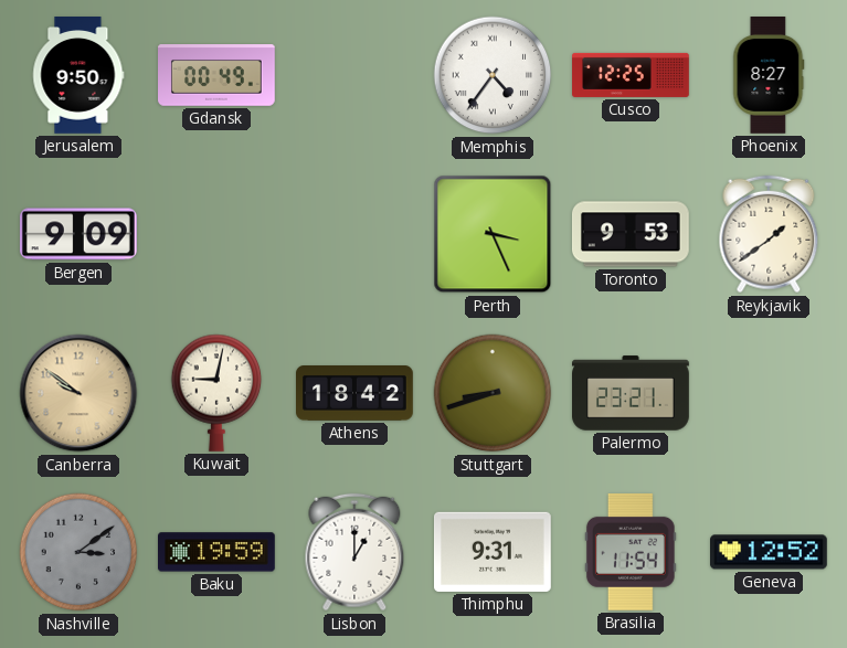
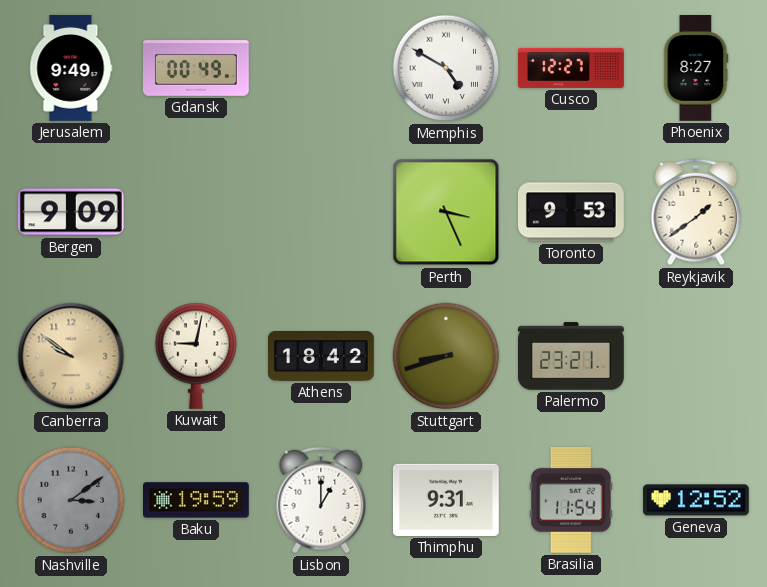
Jerusalem: 9:50 -> 9:49
Memphis: 4:36 -> 4:50
Cusco: 12:25 -> 12:27
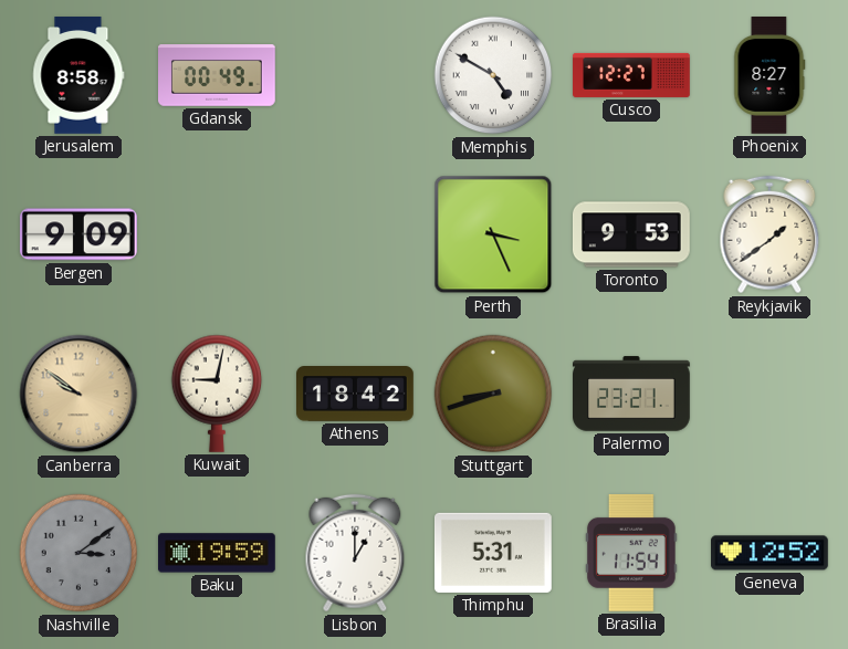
Jerusalem: 9:49 -> 8:58
Thimphu: 9:31 -> 5:31
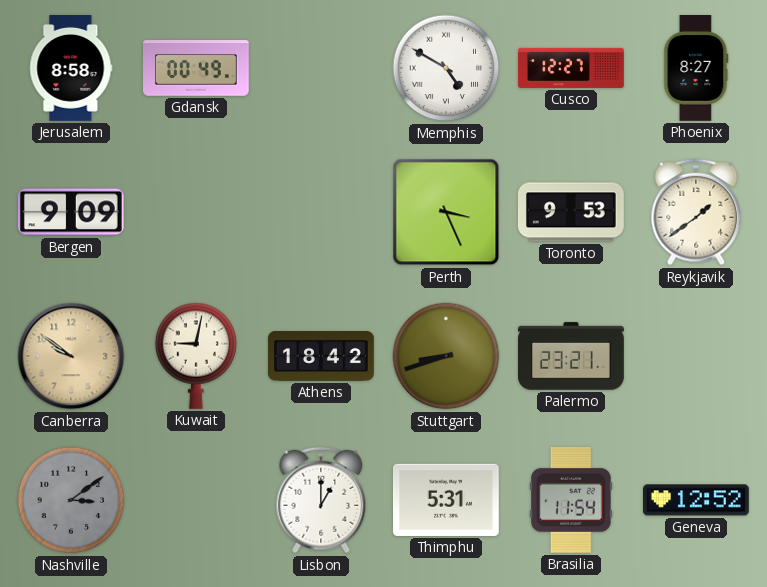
Baku: 19:59 -> none
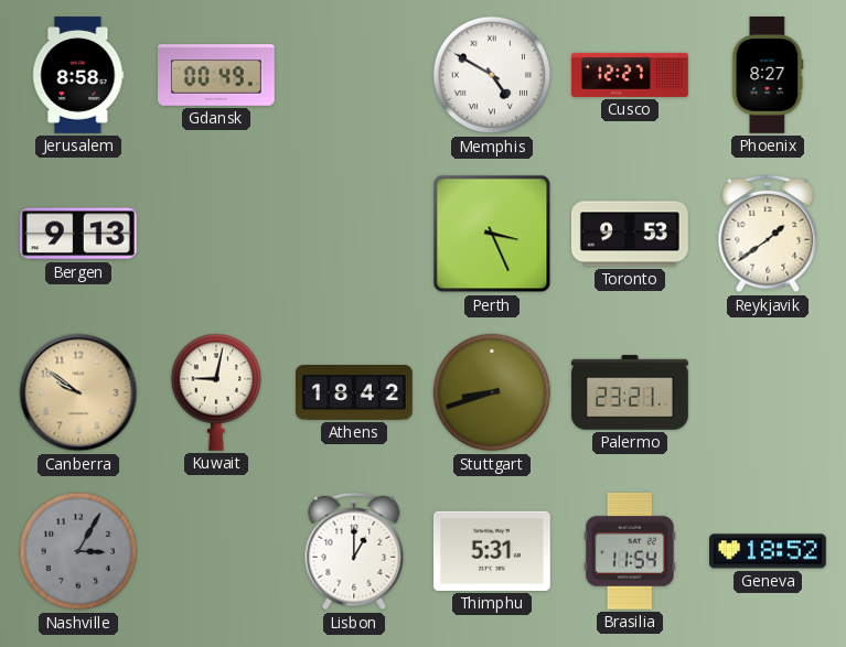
Bergen: 9:09 -> 9:13
Nashville: 3:09 -> 3:05
Geneva: 12:52 -> 18:52
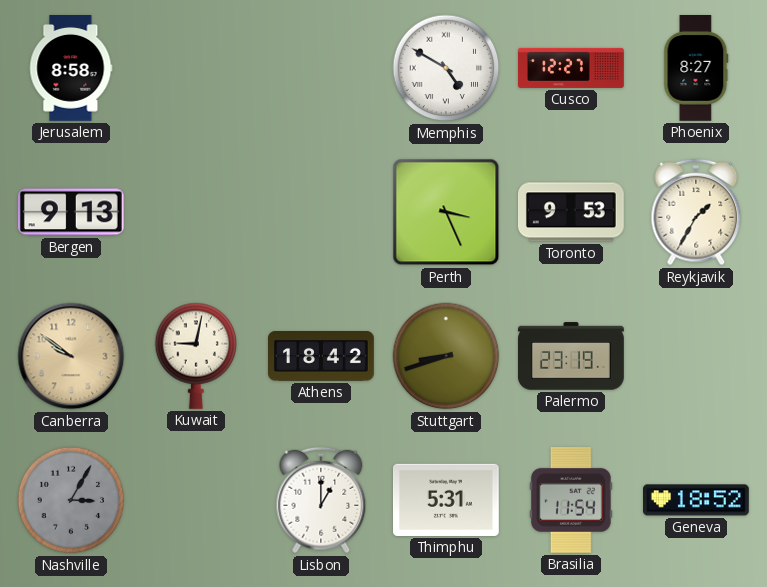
Gdansk: 00:49 -> none
Reykjavik: 1:39 -> 1:35
Palermo: 23:21 -> 23:19
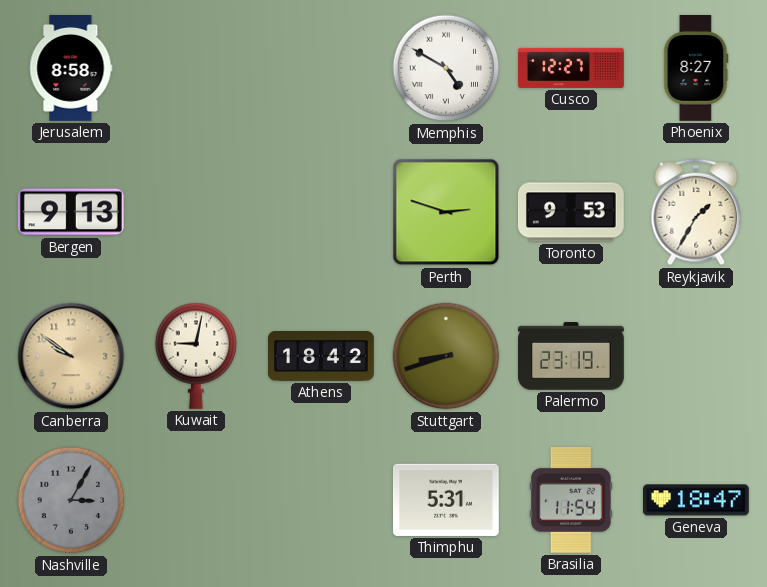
Perth: 3:26 -> 2:48
Lisbon: 1:00 -> none
Geneva: 18:52 -> 18:47
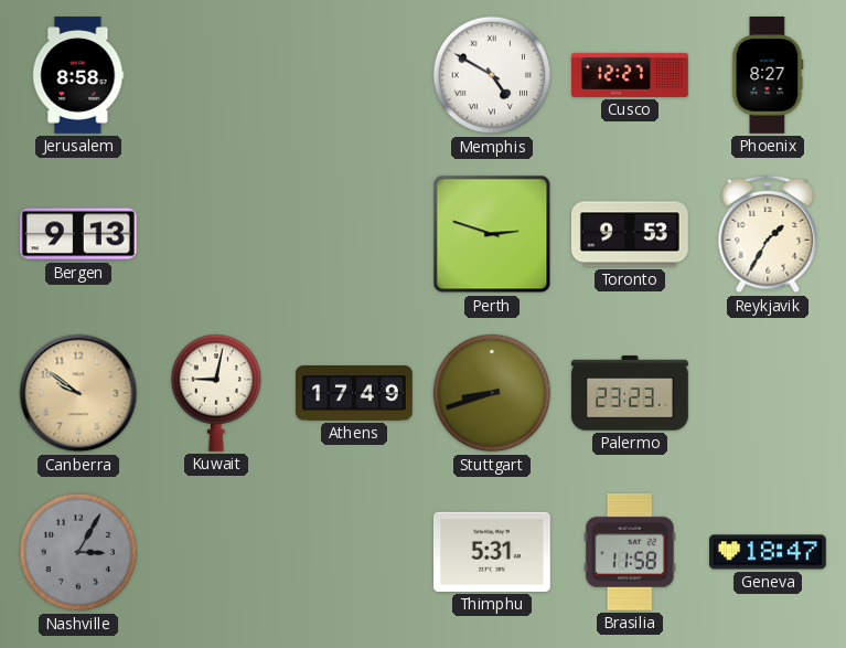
Athens: 18:42 -> 17:49
Palermo: 23:19 -> 23:23
Brasilia: 11:54 -> 11:58
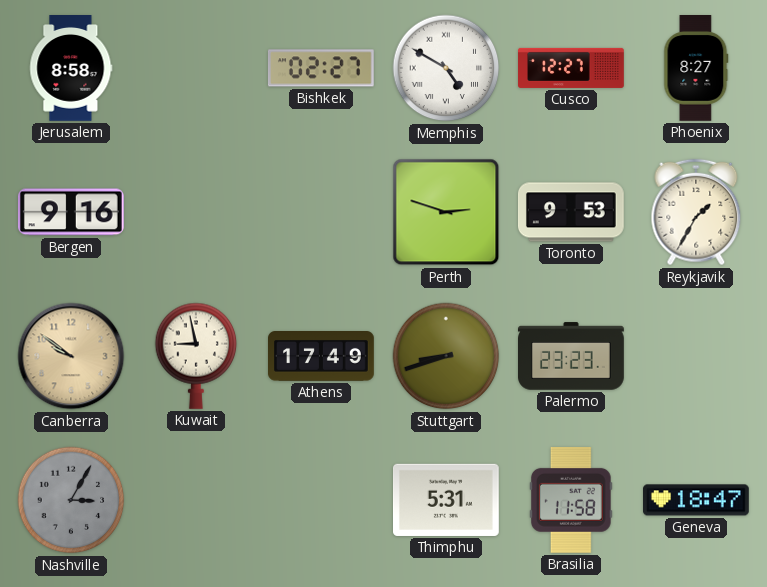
Bishkek: none -> 02:27
Bergen: 9:13 -> 9:16
Kuwait: 9:02 -> 8:58
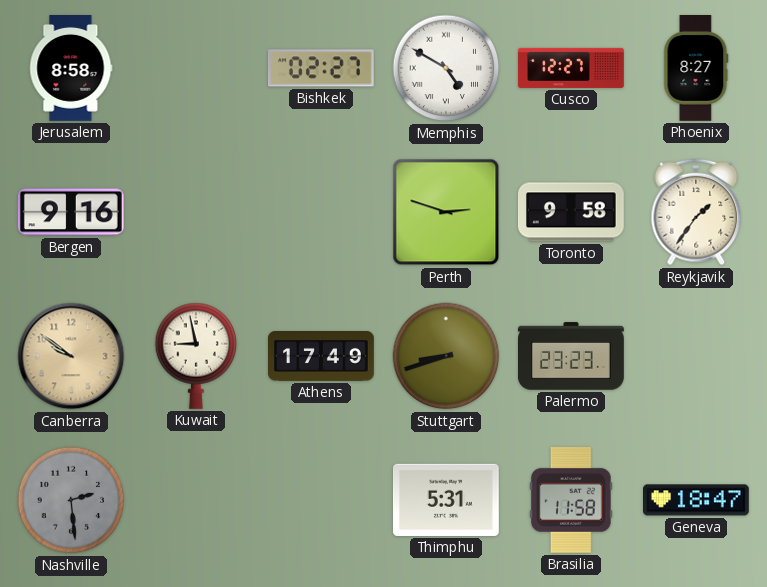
Toronto: 9:53 -> 9:58
Reykjavik: 1:35 -> 1:36
Nashville: 3:05 -> 2:29
